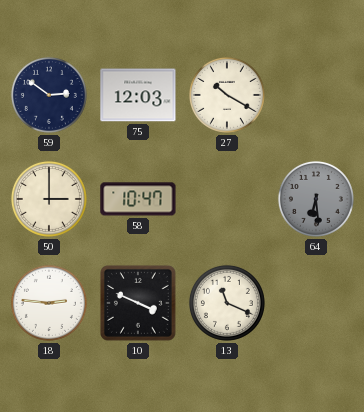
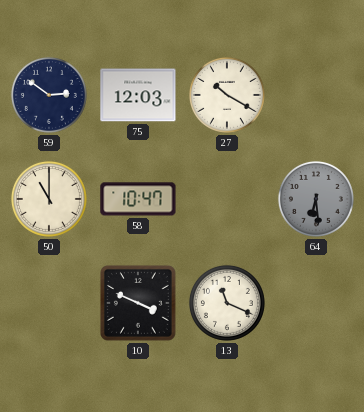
50: 3:00 -> 11:00
18: 2:46 -> none
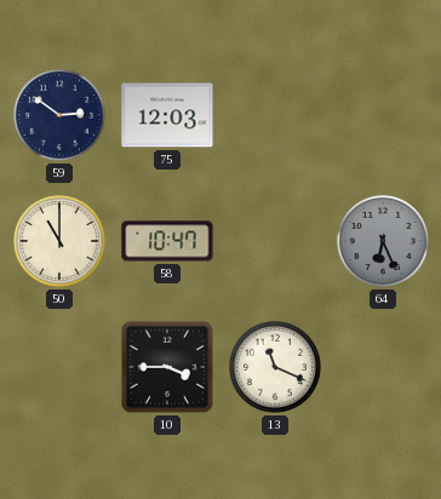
27: 10:20 -> none
64: 6:29 -> 6:26
10: 3:49 -> 3:45
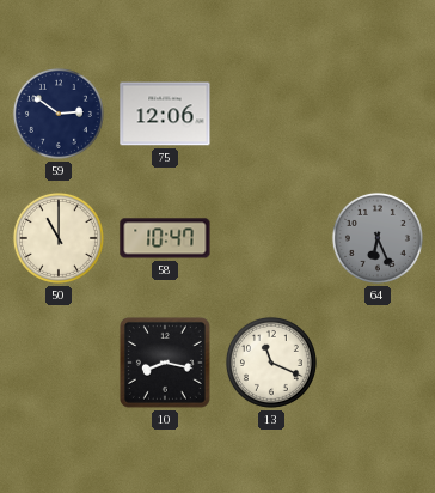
75: 12:03 -> 12:06
10: 3:45 -> 8:17
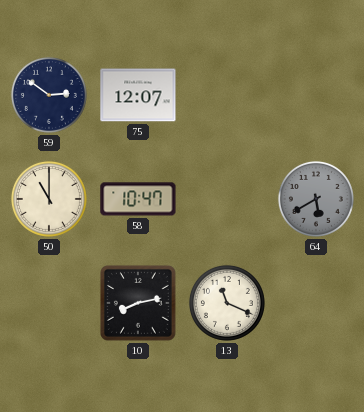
75: 12:06 -> 12:07
64: 6:26 -> 5:40
10: 8:17 -> 8:13
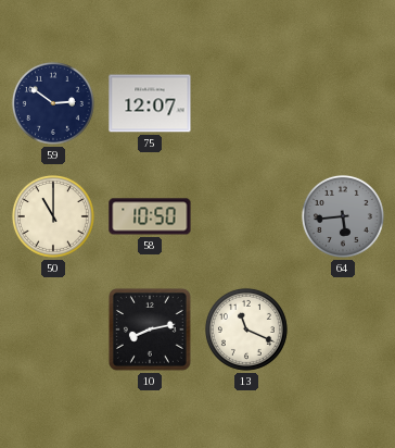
58: 10:47 -> 10:50
64: 5:40 -> 5:44
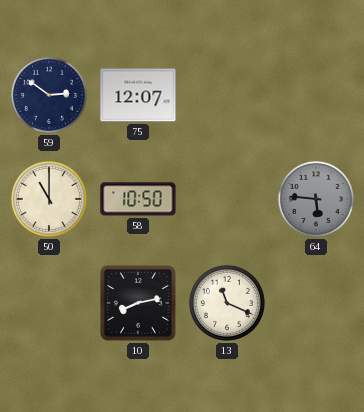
64: 5:44 -> 5:46
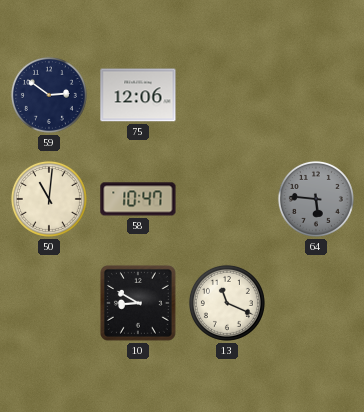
75: 12:07 -> 12:06
50: 11:00 -> 11:01
58: 10:50 -> 10:47
10: 8:13 -> 8:50
